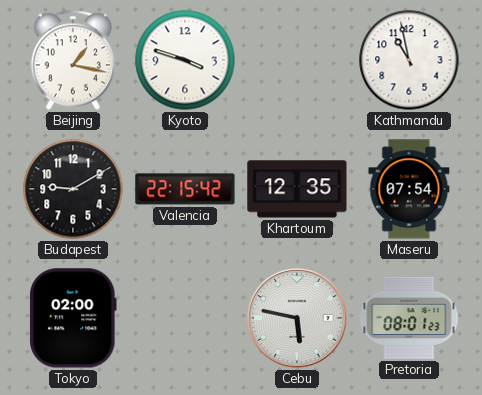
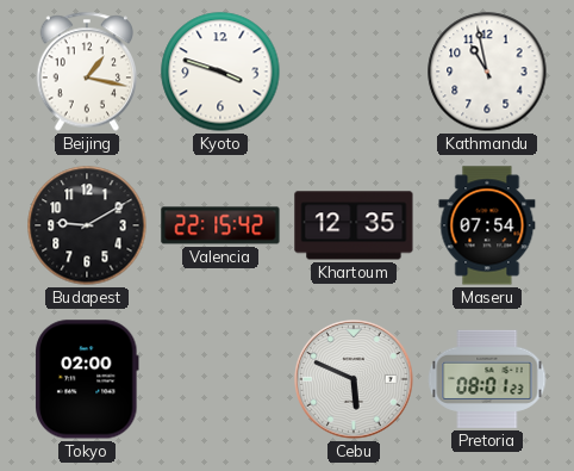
Cebu: 5:47 -> 5:49
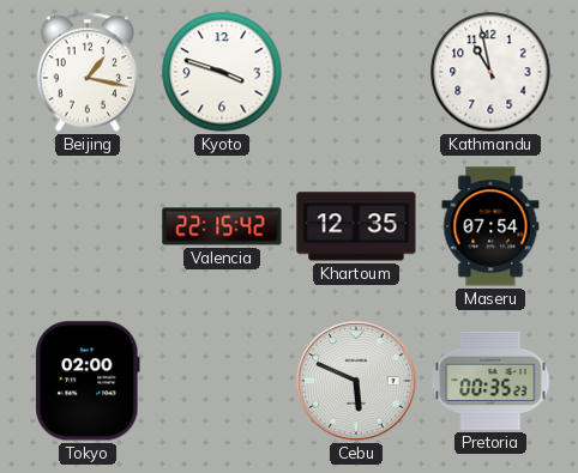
Budapest: 9:10 -> none
Pretoria: 08:01 -> 00:35
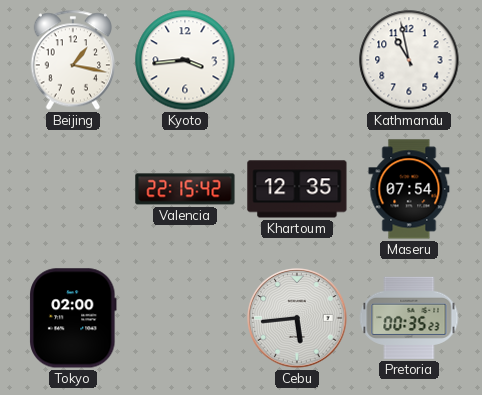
Kyoto: 3:48 -> 3:44
Cebu: 5:49 -> 5:44
